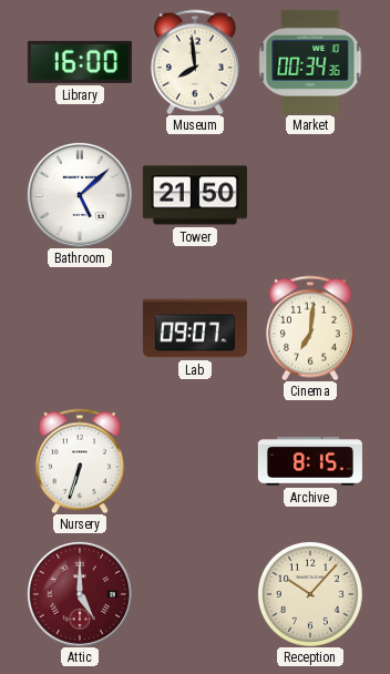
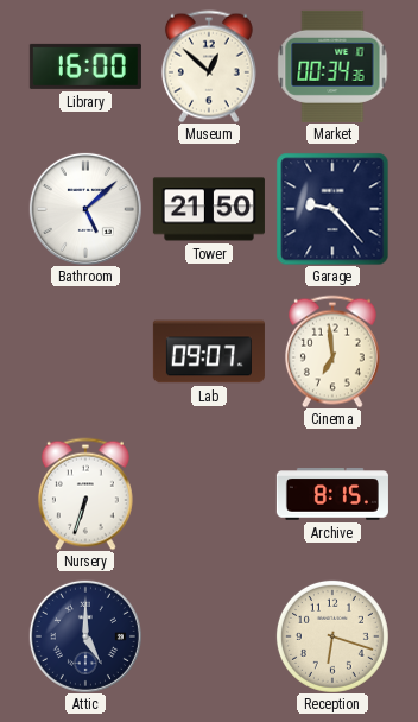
Museum: 7:59 -> 12:52
Garage: none -> 9:23
Cinema: 7:01 -> 6:59
Attic dial: burgundy -> navy
Reception: 10:07 -> 6:18
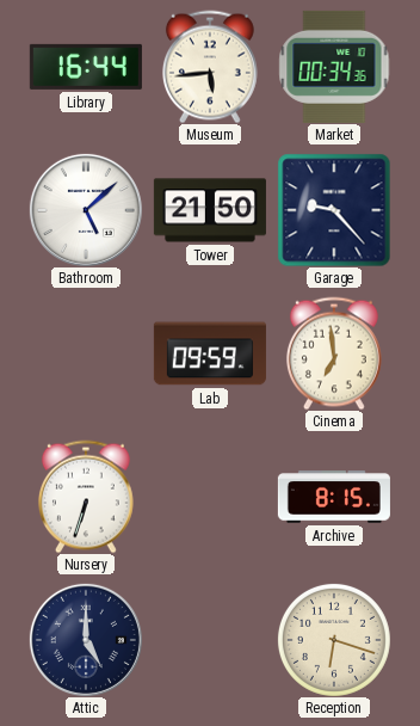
Library: 16:00 -> 16:44
Museum: 12:52 -> 5:44
Lab: 09:07 -> 09:59
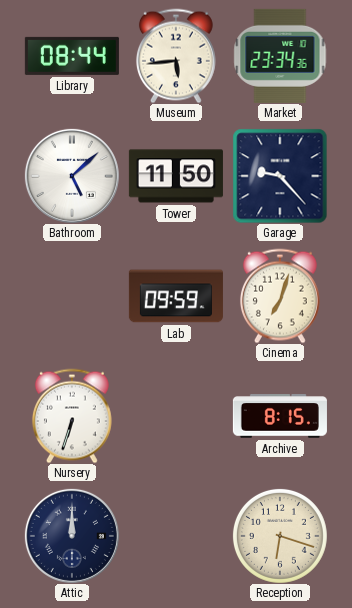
Library: 16:44 -> 08:44
Market: 00:34 -> 23:34
Tower: 21:50 -> 11:50
Cinema: 6:59 -> 7:03
Attic: 5:00 -> 12:00
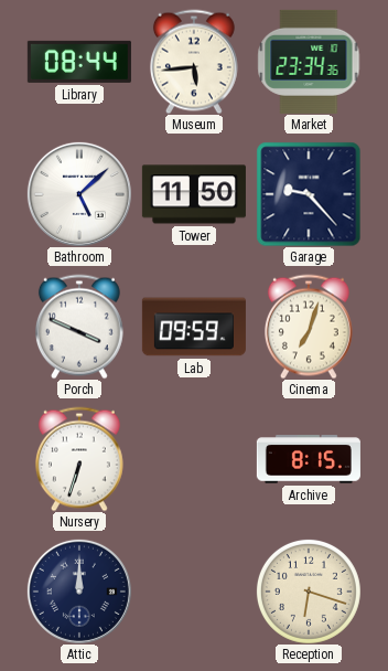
Porch: none -> 3:49
